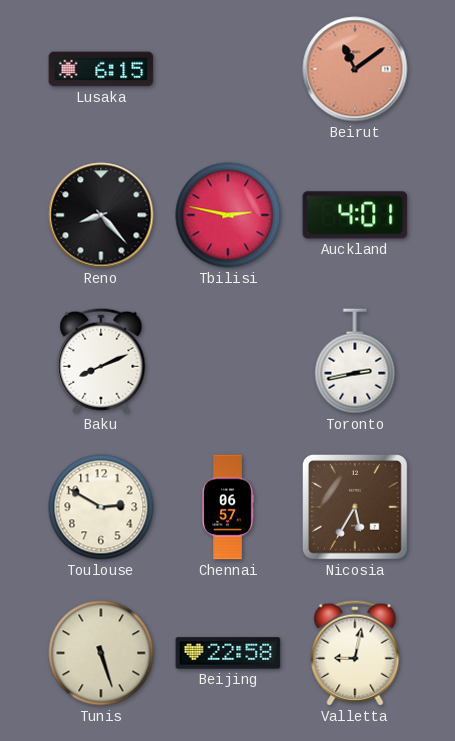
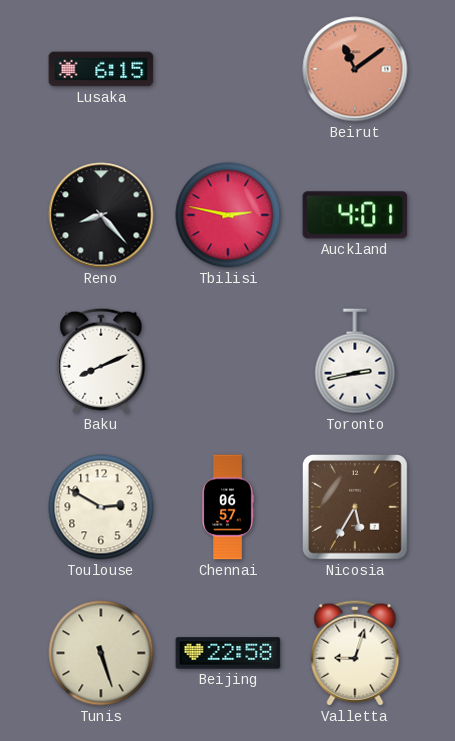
Valletta: 9:02 -> 9:03
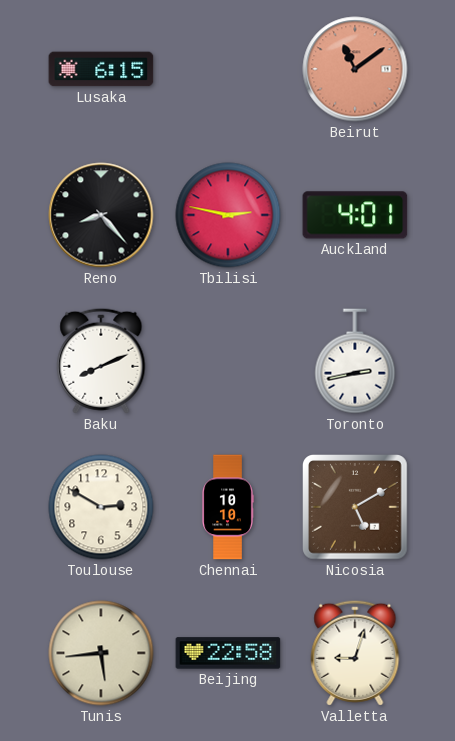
Chennai: 06:57 -> 10:10
Nicosia: 5:35 -> 5:10
Tunis: 5:27 -> 5:44
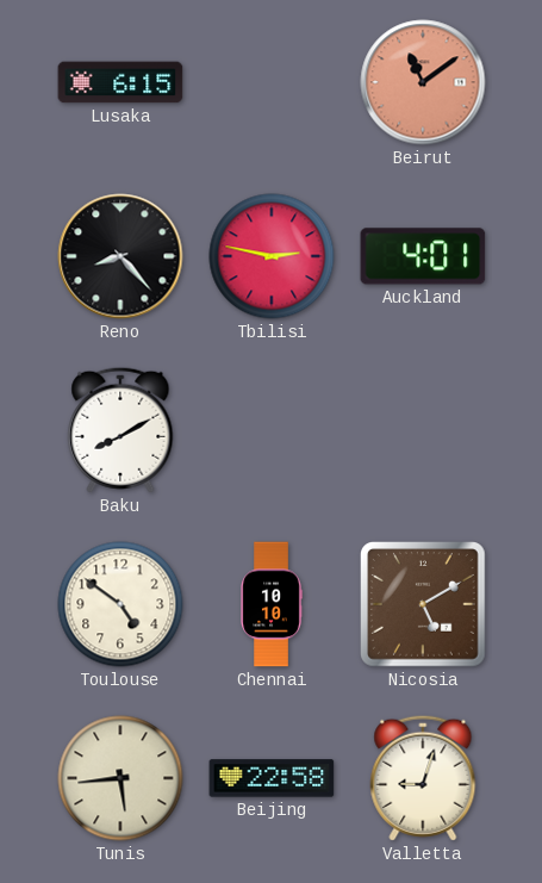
Baku: 8:11 -> 8:10
Toronto: 2:43 -> none
Toulouse: 2:50 -> 4:51
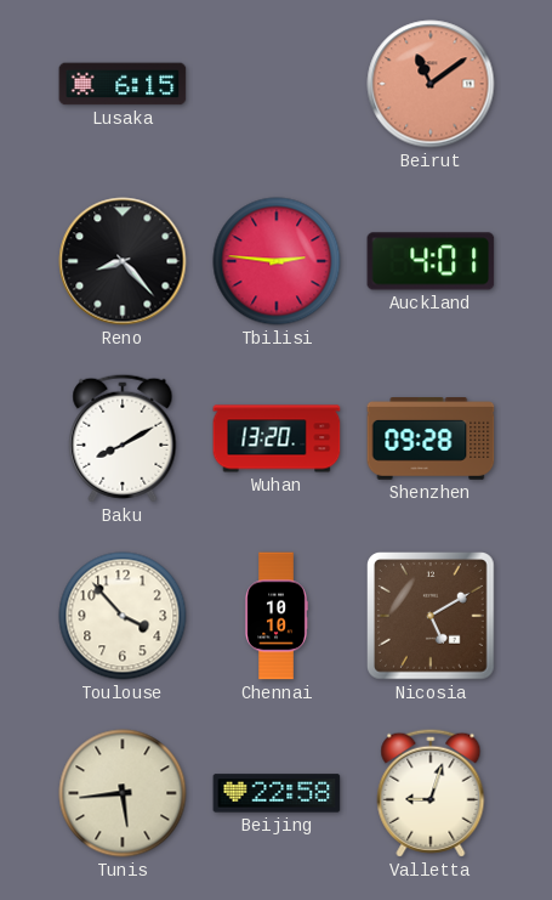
Tbilisi: 2:47 -> 2:46
Wuhan: none -> 13:20
Shenzhen: none -> 09:28
Toulouse: 4:51 -> 3:53
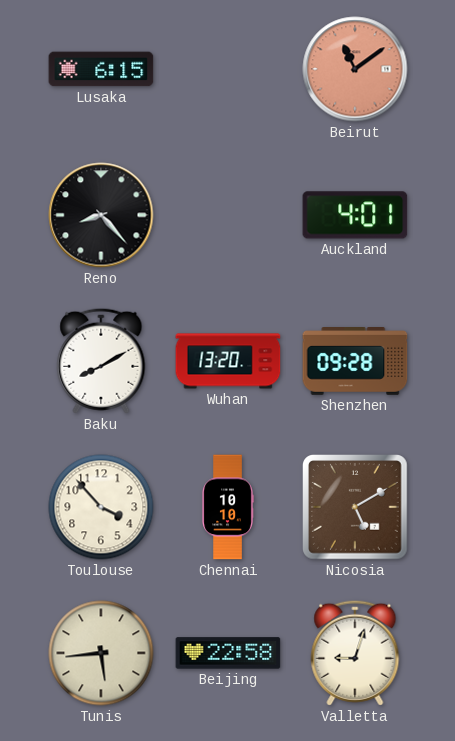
Tbilisi: 2:46 -> none
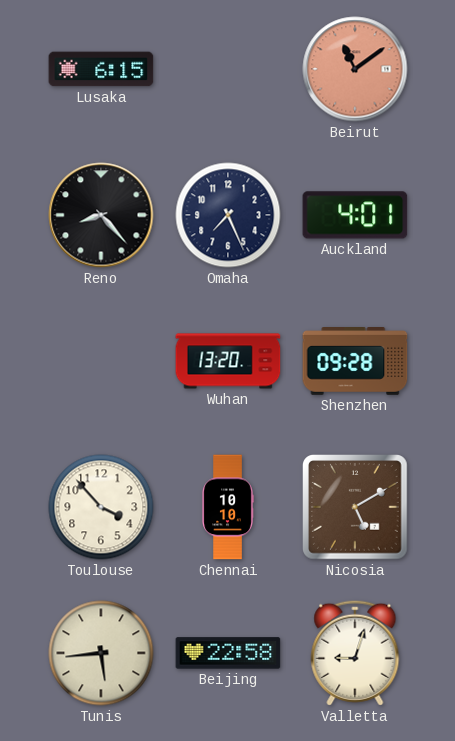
Omaha: none -> 7:26
Baku: 8:10 -> none
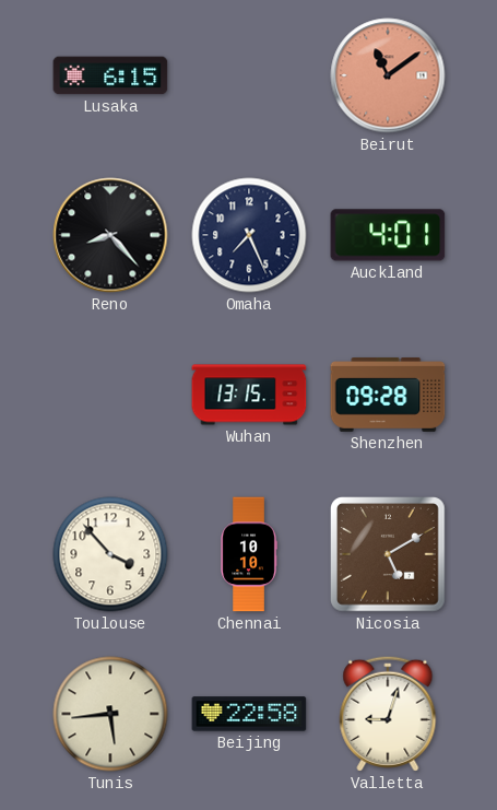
Wuhan: 13:20 -> 13:15
